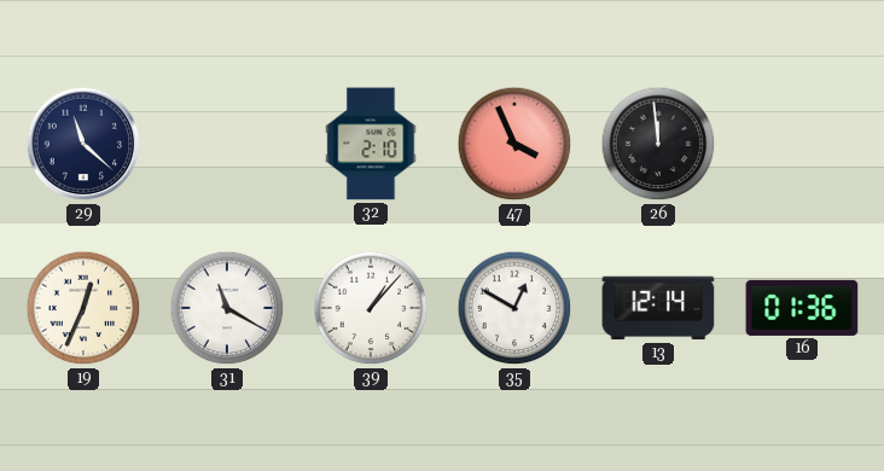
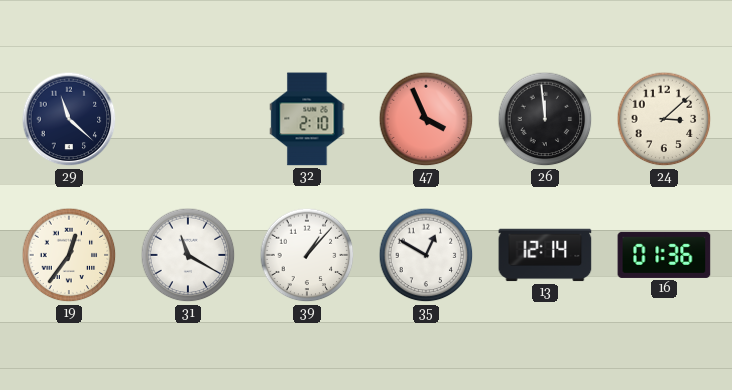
24: none -> 3:08
19: 12:34 -> 12:36
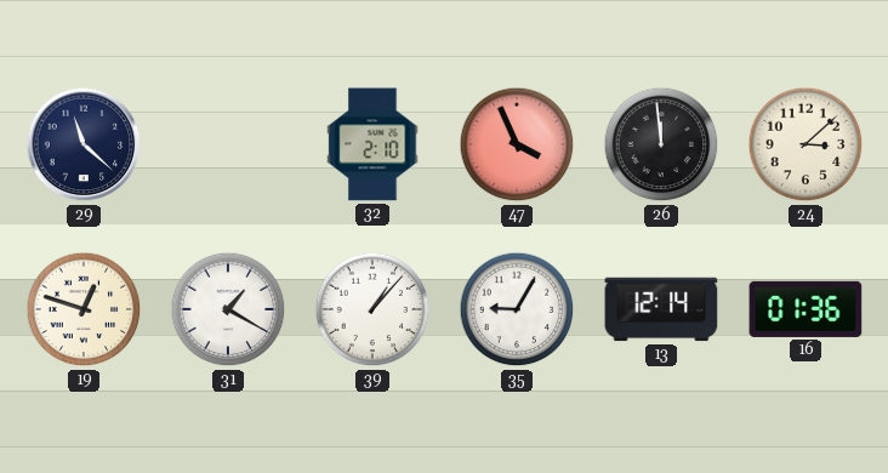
19: 12:36 -> 12:48
31: 11:20 -> 1:20
35: 12:50 -> 9:05
